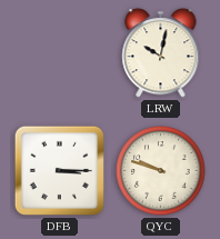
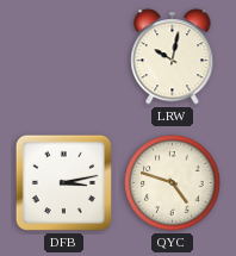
DFB: 3:15 -> 3:13
QYC: 9:48 -> 4:48
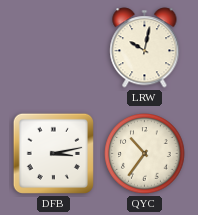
QYC: 4:48 -> 10:36
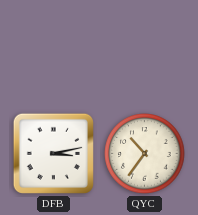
LRW: 10:02 -> none
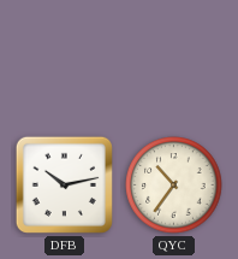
DFB: 3:13 -> 10:13
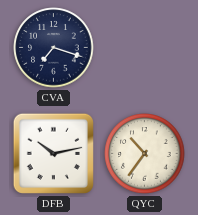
CVA: none -> 7:18
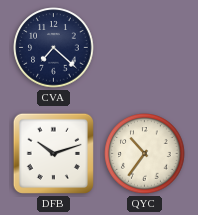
CVA: 7:18 -> 7:22
DFB: 10:13 -> 10:12
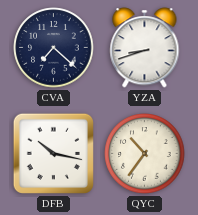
YZA: none -> 8:42
DFB: 10:12 -> 10:17
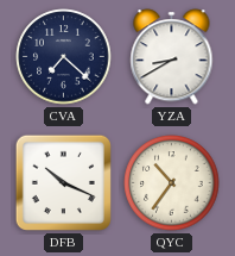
YZA: 8:42 -> 8:40
DFB: 10:17 -> 10:19
